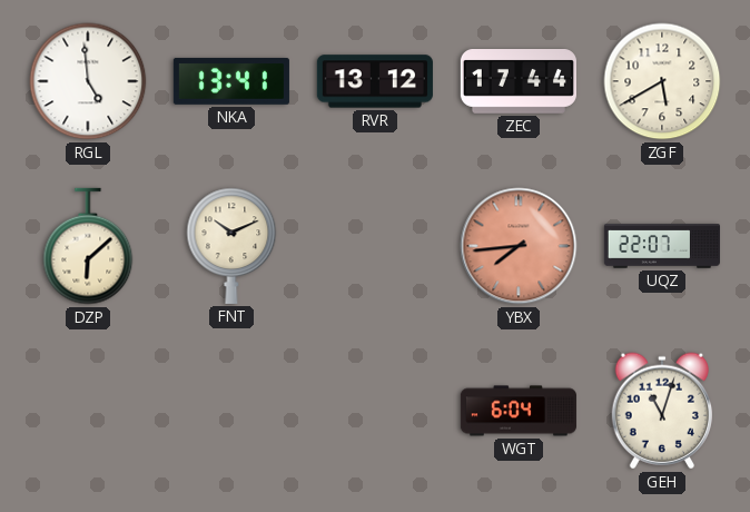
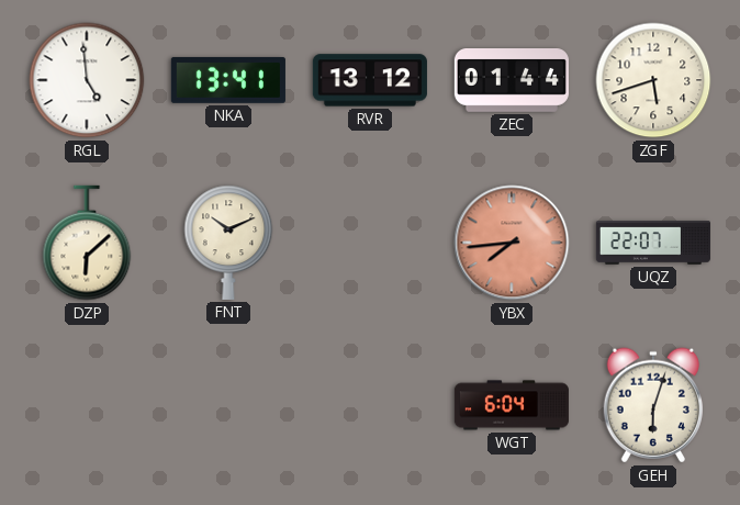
ZEC: 17:44 -> 01:44
ZGF: 5:40 -> 5:42
GEH: 11:03 -> 6:03
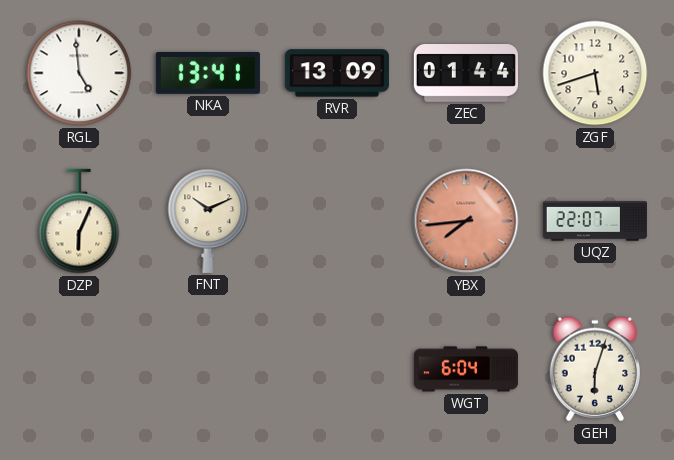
RVR: 13:12 -> 13:09
DZP: 6:08 -> 6:04
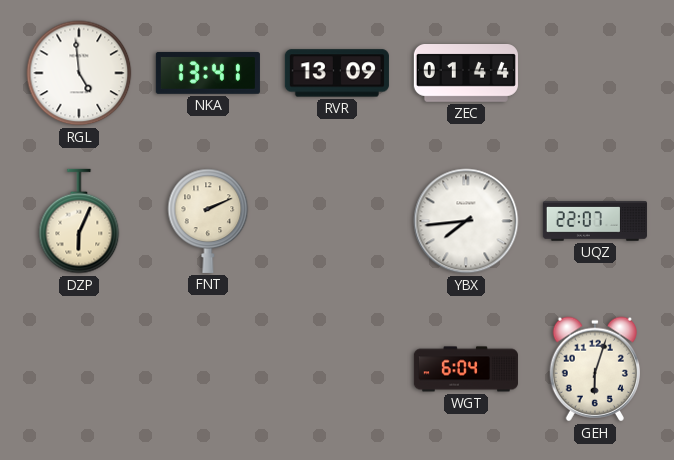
ZGF: 5:42 -> none
FNT: 10:11 -> 2:11
YBX dial: salmon -> white
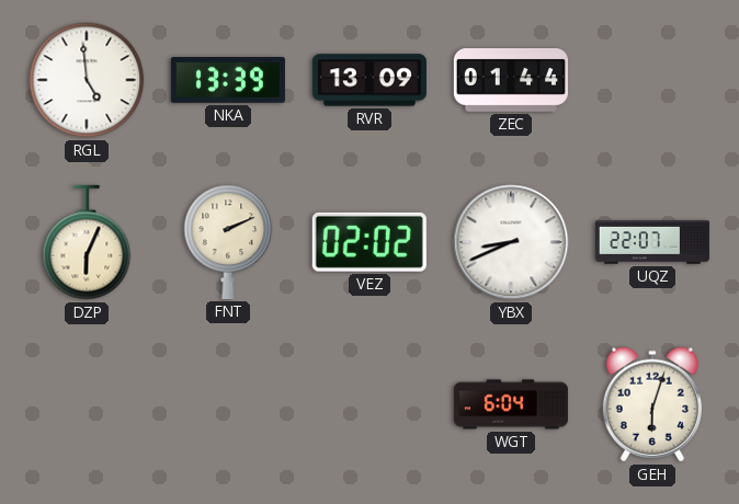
NKA: 13:41 -> 13:39
VEZ: none -> 02:02
YBX: 7:44 -> 8:41
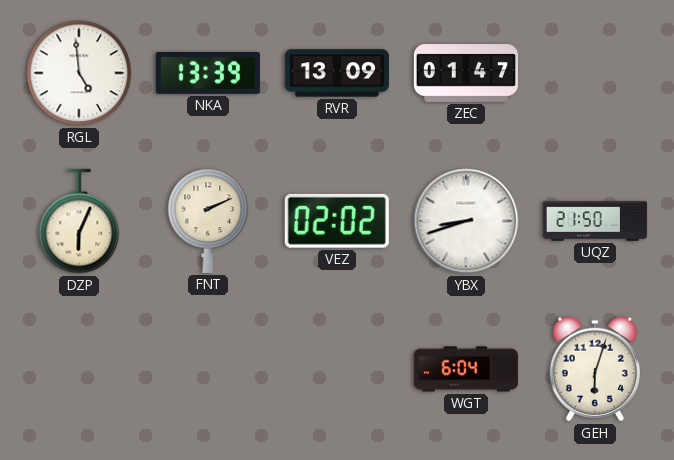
ZEC: 01:44 -> 01:47
YBX: 8:41 -> 8:42
UQZ: 22:07 -> 21:50
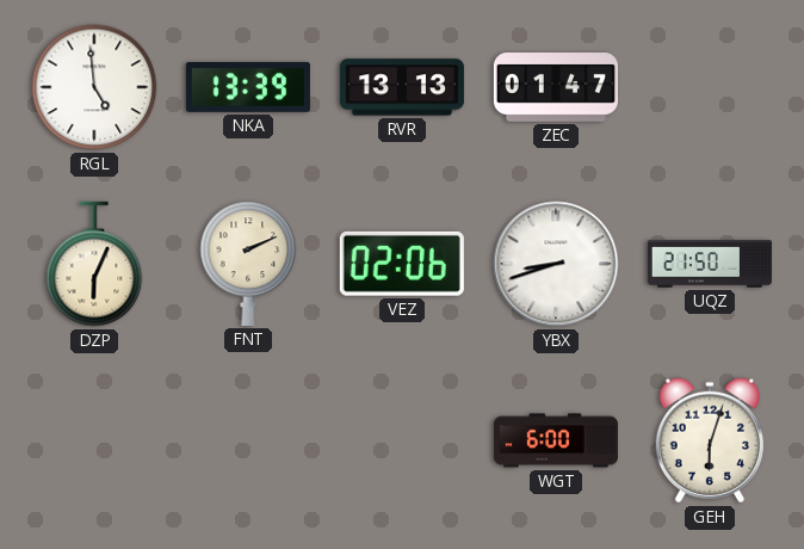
RVR: 13:09 -> 13:13
VEZ: 02:02 -> 02:06
WGT: 6:04 -> 6:00
